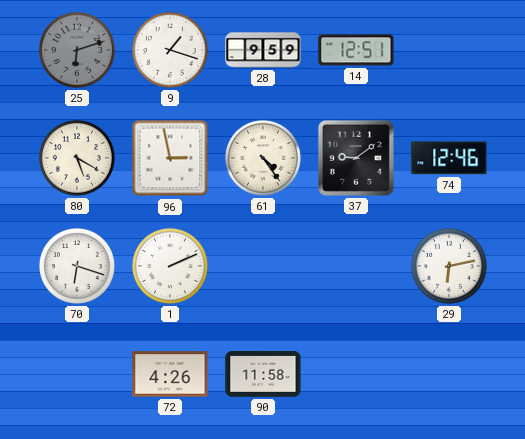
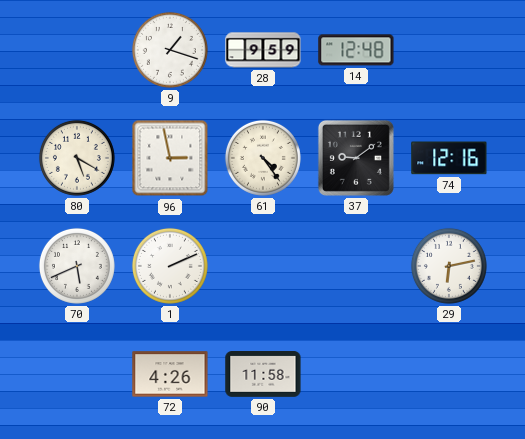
25: 6:12 -> none
14: 12:51 -> 12:48
74: 12:46 -> 12:16
70: 6:18 -> 5:41
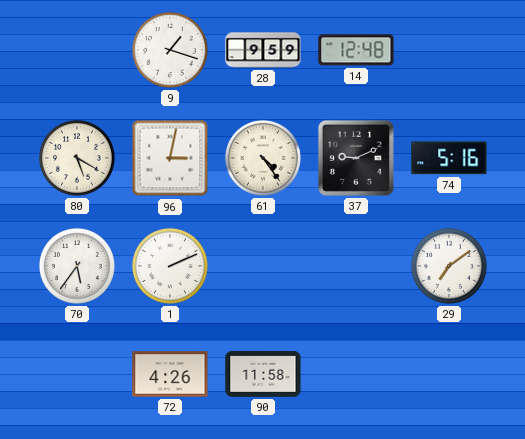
96: 2:58 -> 3:02
37: 9:09 -> 9:11
74: 12:16 -> 5:16
70: 5:41 -> 5:36
29: 6:13 -> 7:09
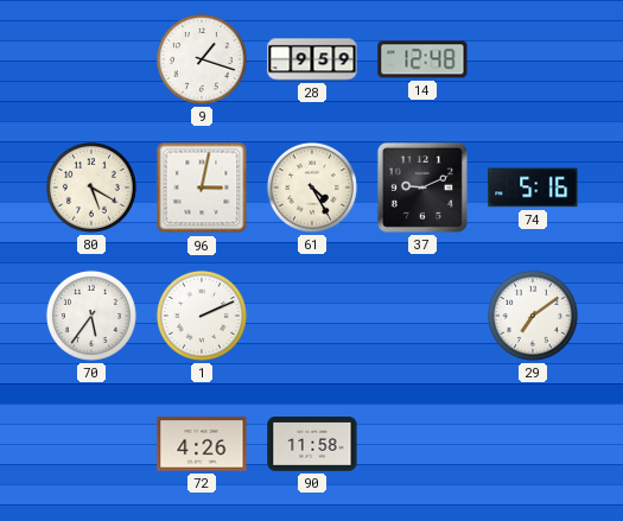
61: 4:24 -> 4:25
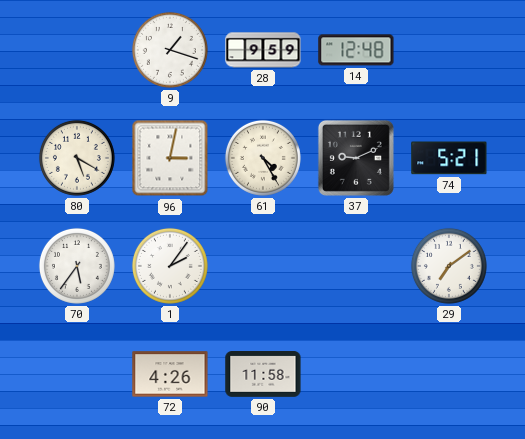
74: 5:16 -> 5:21
1: 2:11 -> 2:06
